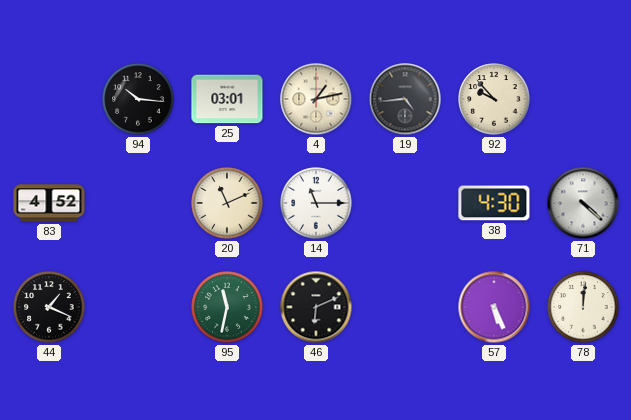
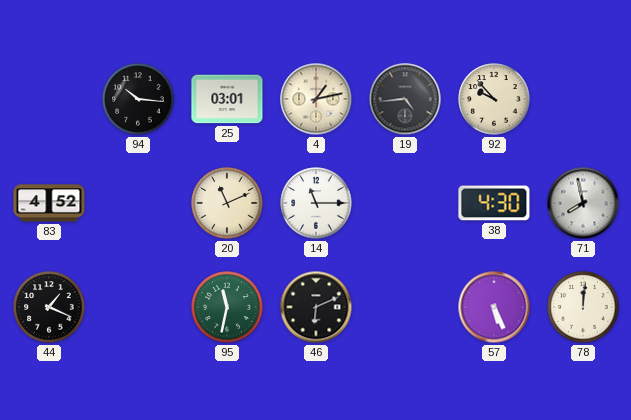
71: 4:22 -> 7:58
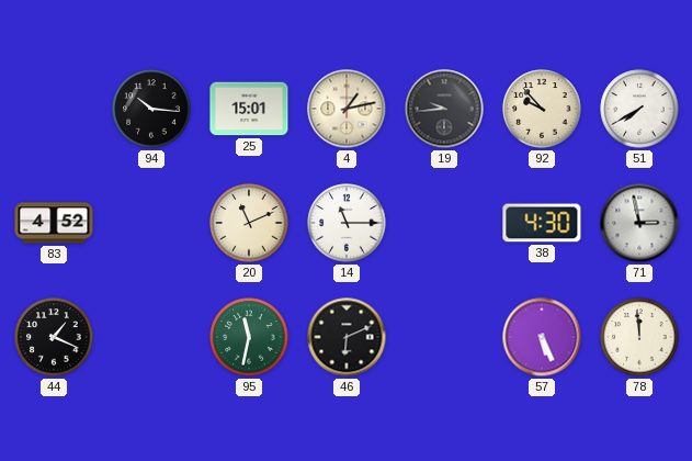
25: 03:01 -> 15:01
19: 4:44 -> 9:44
51: none -> 7:40
71: 7:58 -> 2:58
78: 12:01 -> 11:59
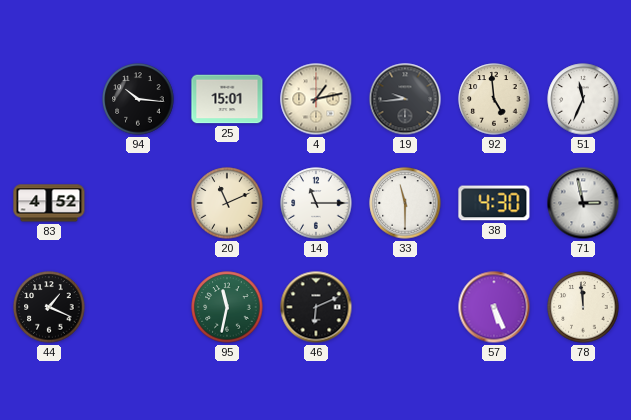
92: 9:53 -> 4:59
51: 7:40 -> 11:34
33: none -> 11:30
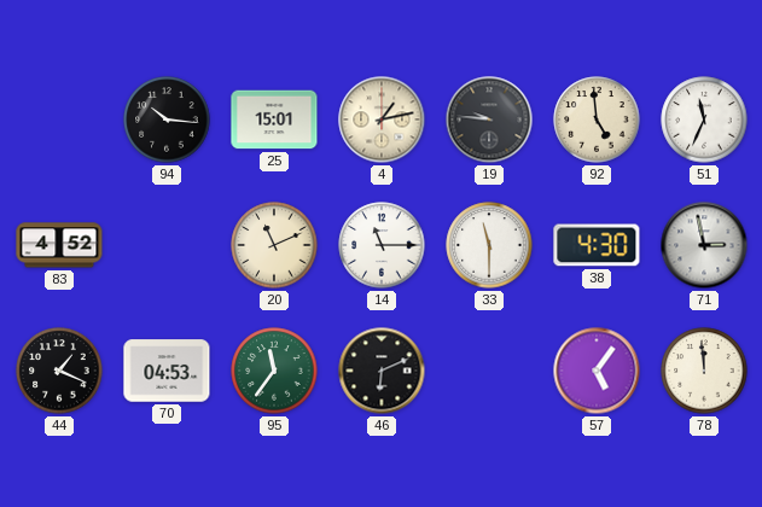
19: 9:44 -> 9:46
70: none -> 04:53
95: 11:32 -> 11:36
57: 5:26 -> 5:06
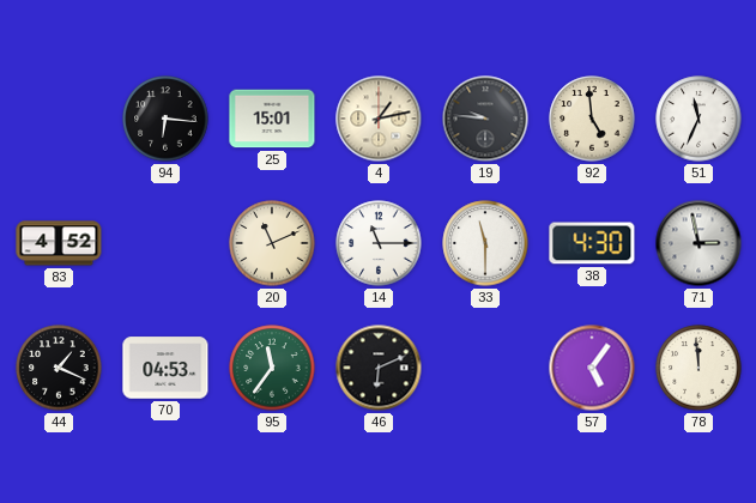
94: 10:16 -> 6:16
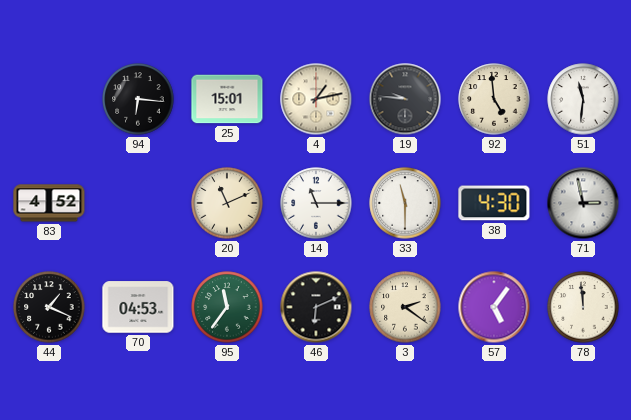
51: 11:34 -> 11:31
3: none -> 2:21
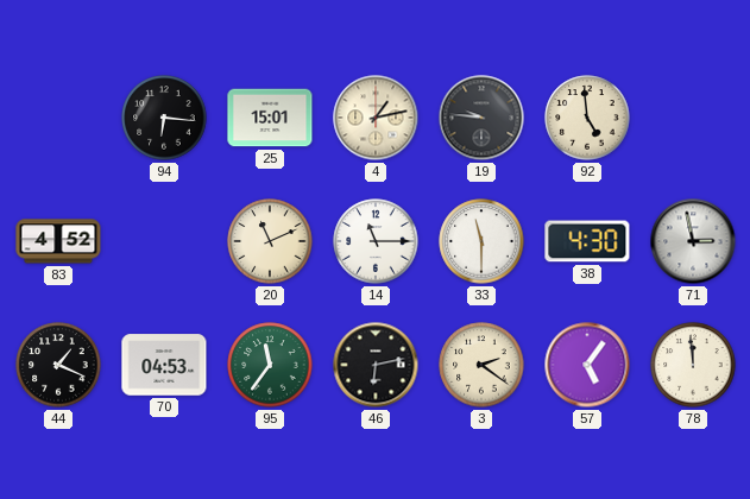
51: 11:31 -> none
46: 6:11 -> 6:13
